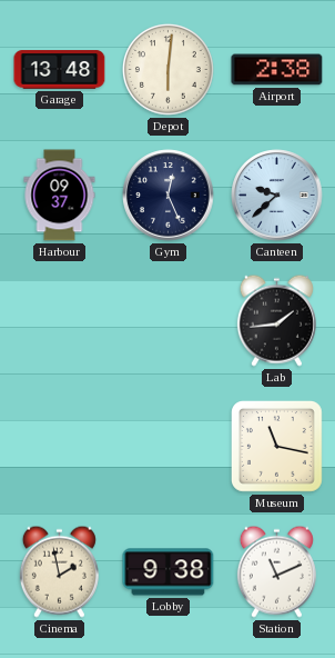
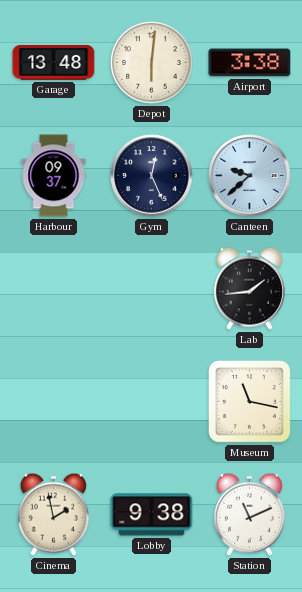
Airport: 2:38 -> 3:38
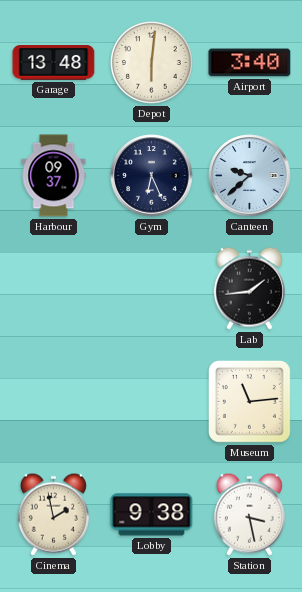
Airport: 3:38 -> 3:40
Gym: 12:26 -> 6:26
Museum: 11:17 -> 11:14
Station: 11:11 -> 3:28
